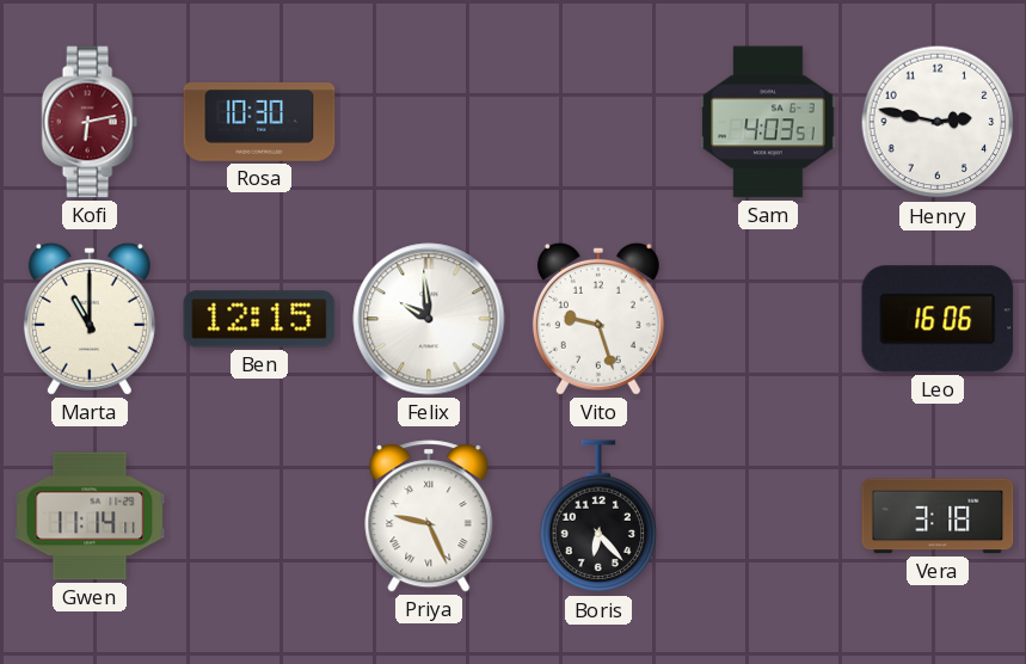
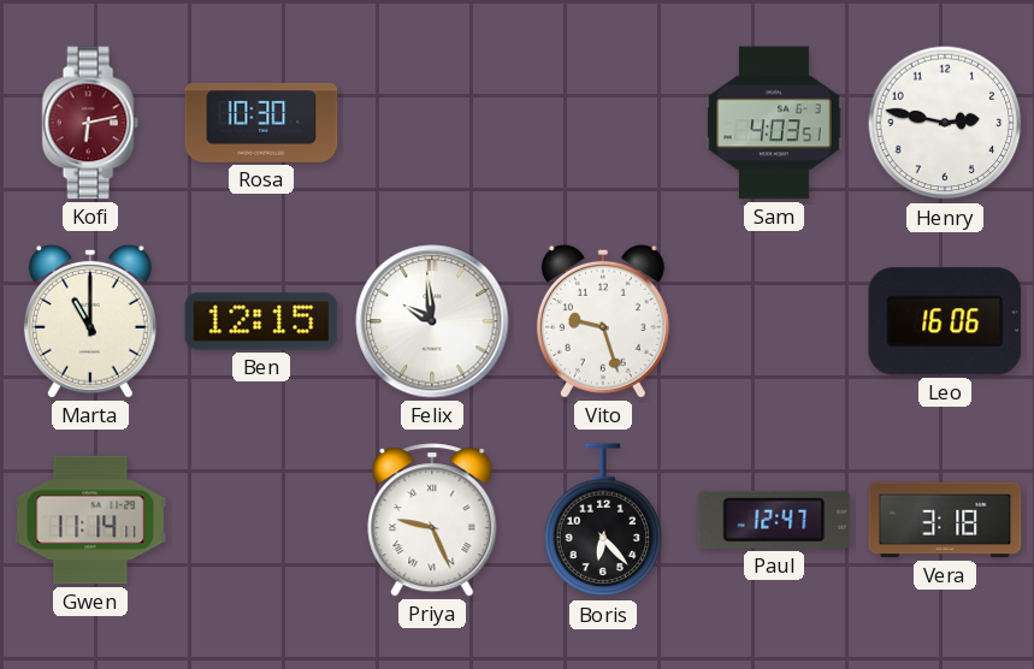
Paul: none -> 12:47
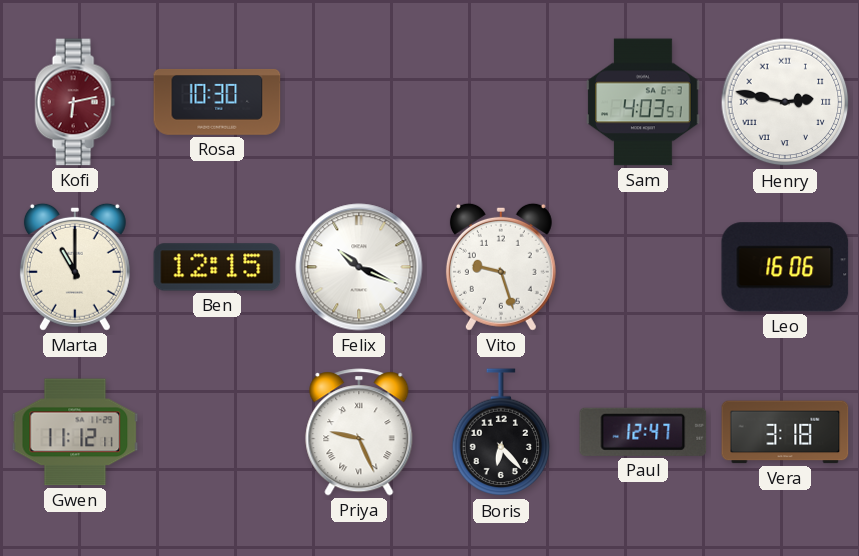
Henry numerals: Arabic -> Roman
Felix: 9:59 -> 10:19
Gwen: 11:14 -> 11:12
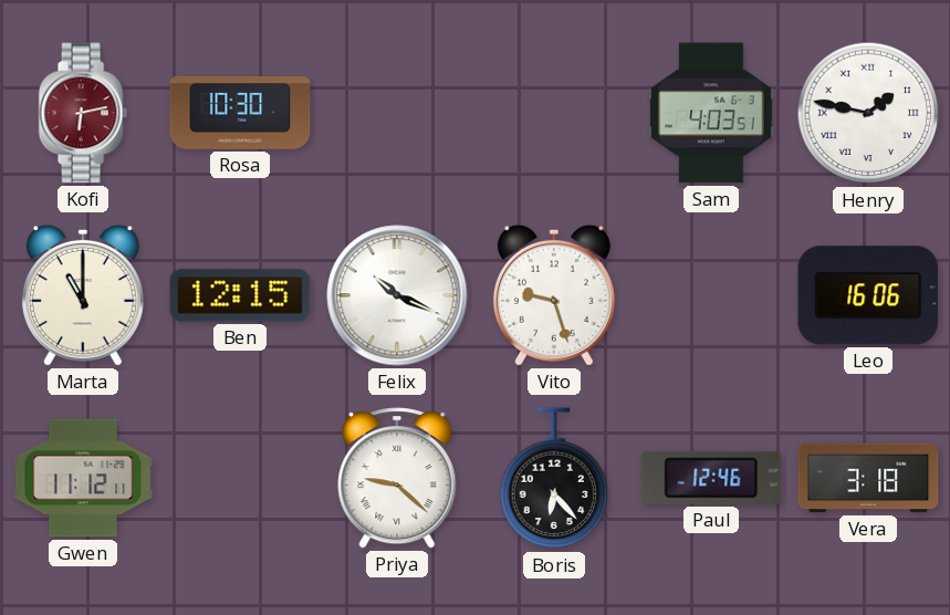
Henry: 2:47 -> 1:47
Priya: 9:26 -> 9:22
Paul: 12:47 -> 12:46
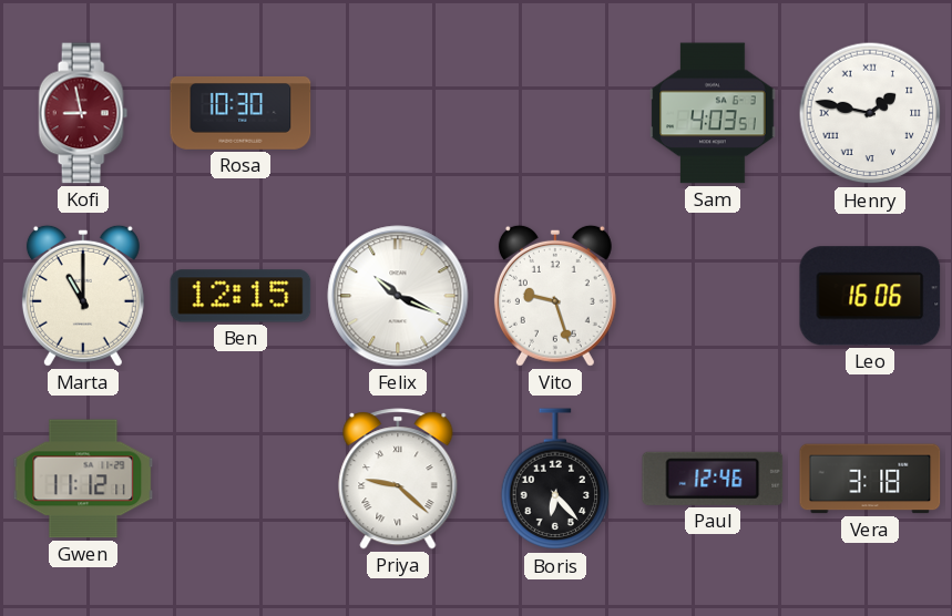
Kofi: 6:13 -> 8:58
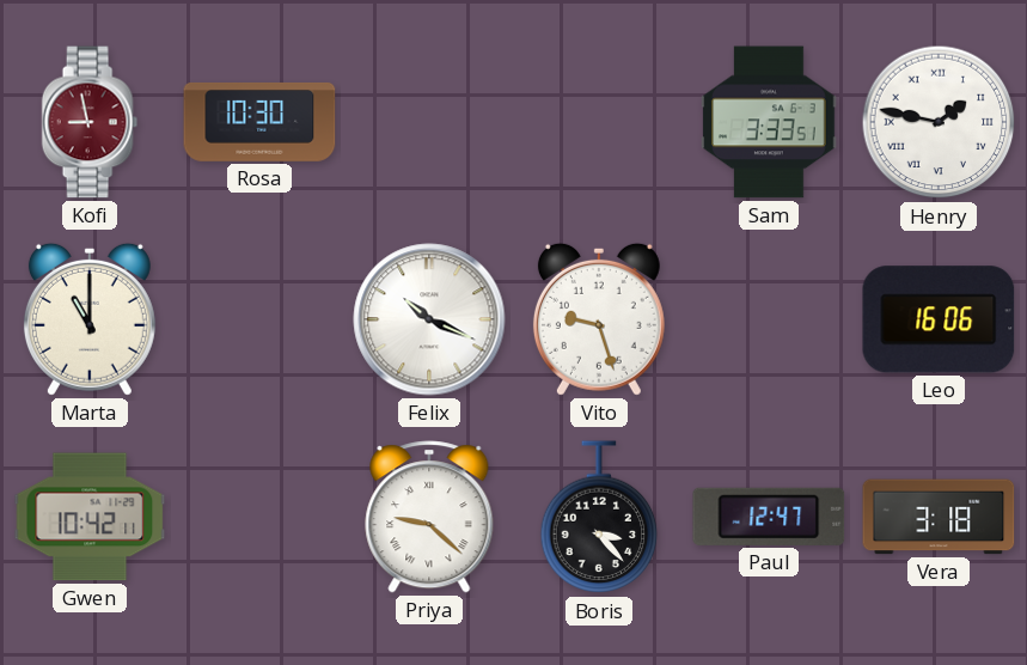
Sam: 4:03 -> 3:33
Ben: 12:15 -> none
Gwen: 11:12 -> 10:42
Boris: 6:23 -> 3:23
Paul: 12:46 -> 12:47
